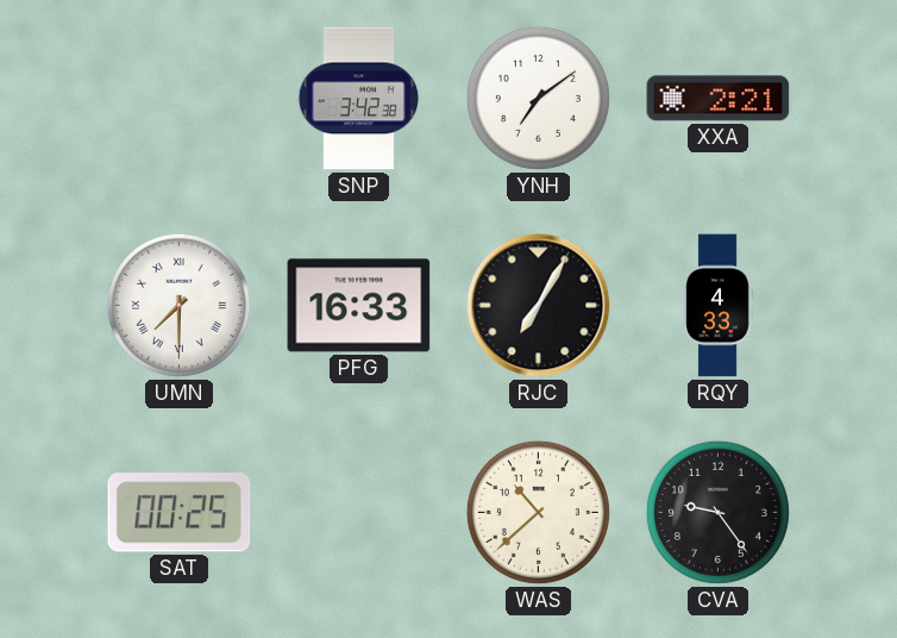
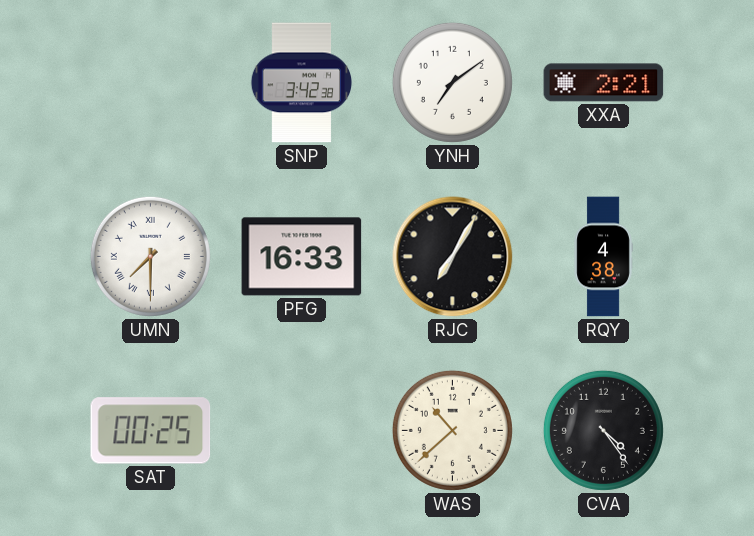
RQY: 4:33 -> 4:38
CVA: 9:24 -> 4:24
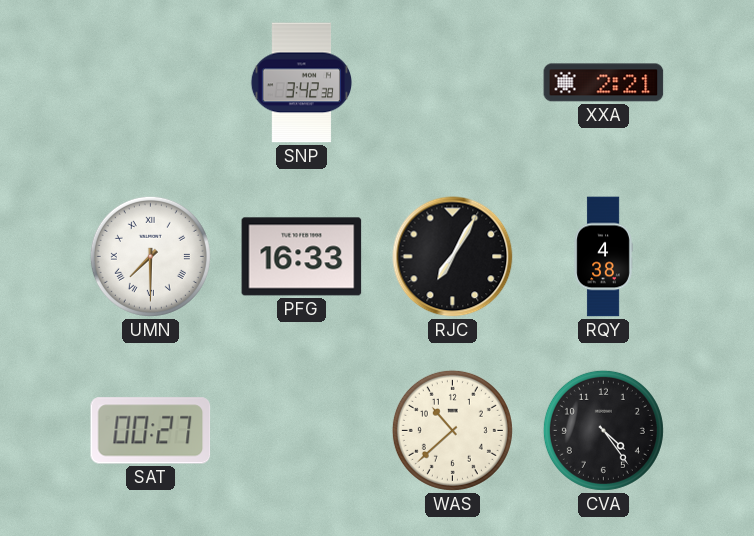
YNH: 7:09 -> none
SAT: 00:25 -> 00:27
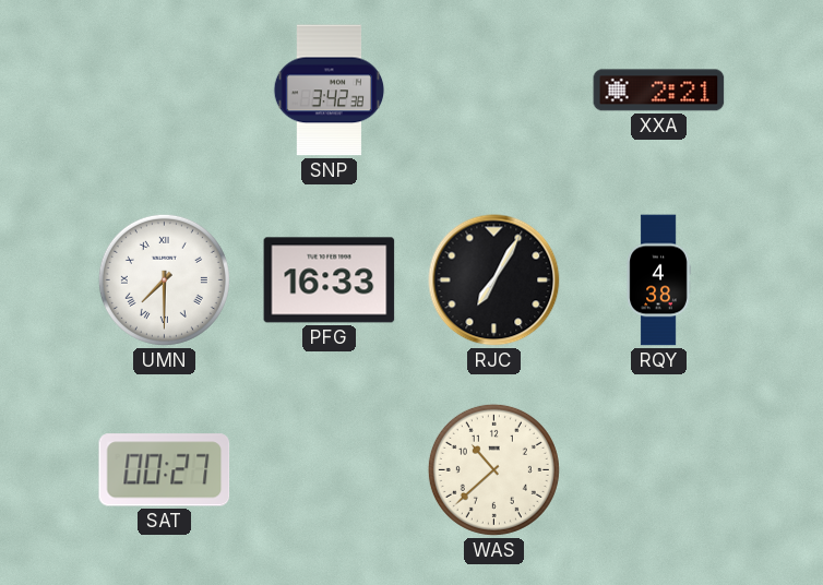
CVA: 4:24 -> none
